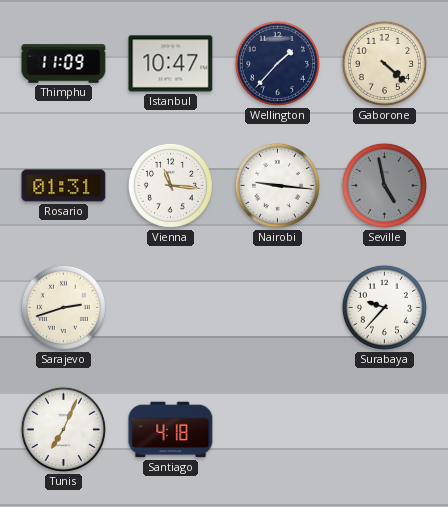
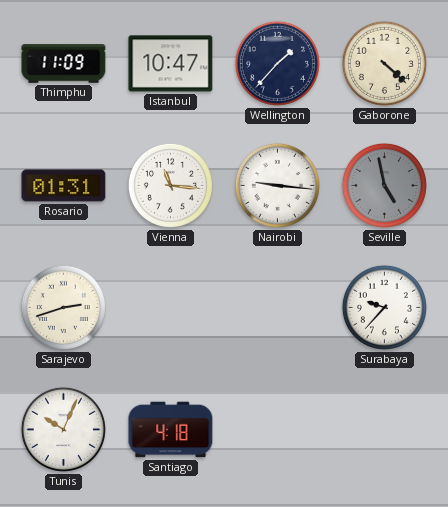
Tunis: 7:04 -> 10:04
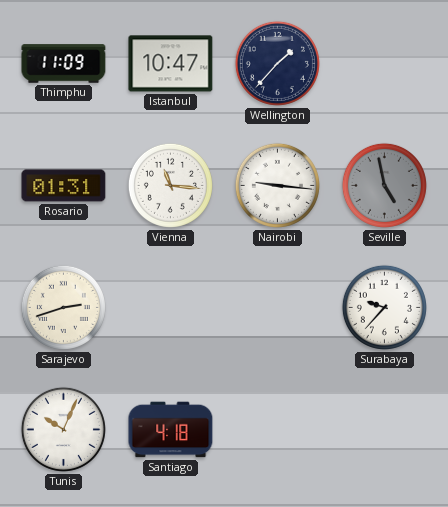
Gaborone: 4:22 -> none
